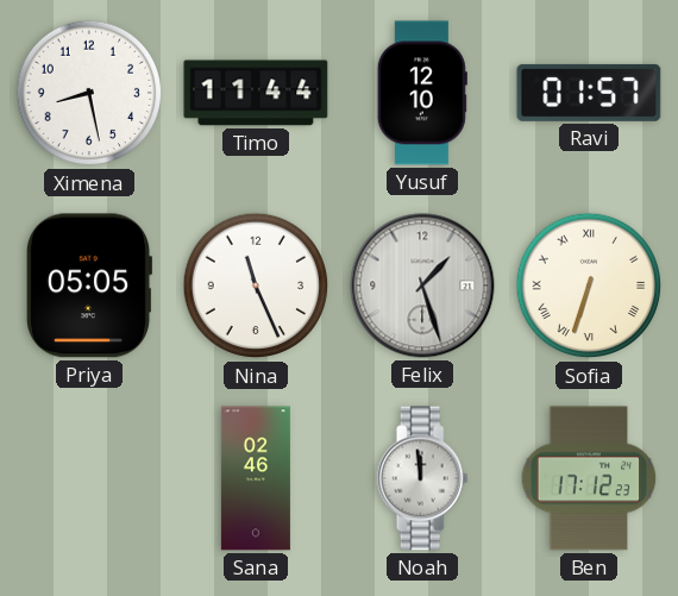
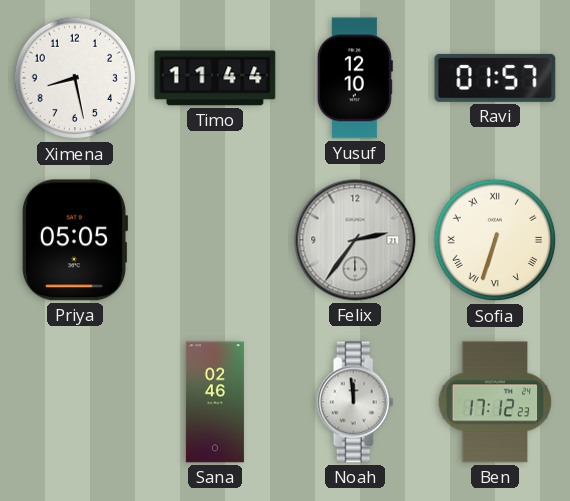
Nina: 11:26 -> none
Felix: 1:27 -> 2:36
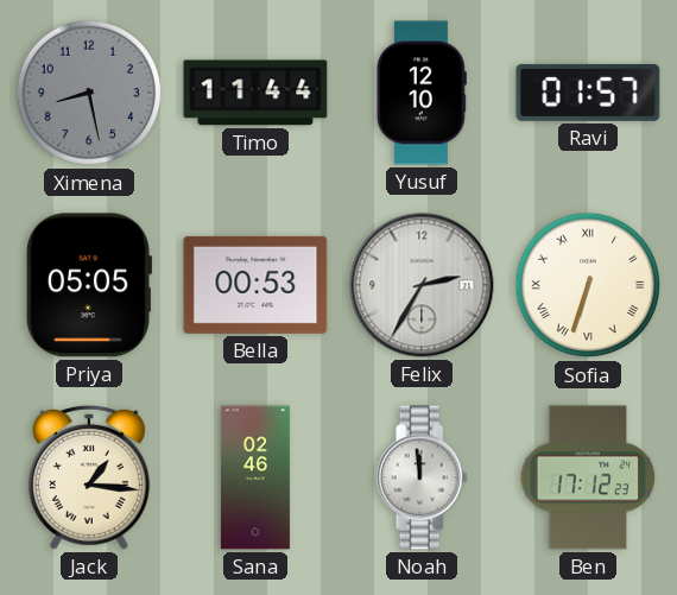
Ximena dial: white -> grey
Bella: none -> 00:53
Felix: 2:36 -> 2:35
Jack: none -> 1:16
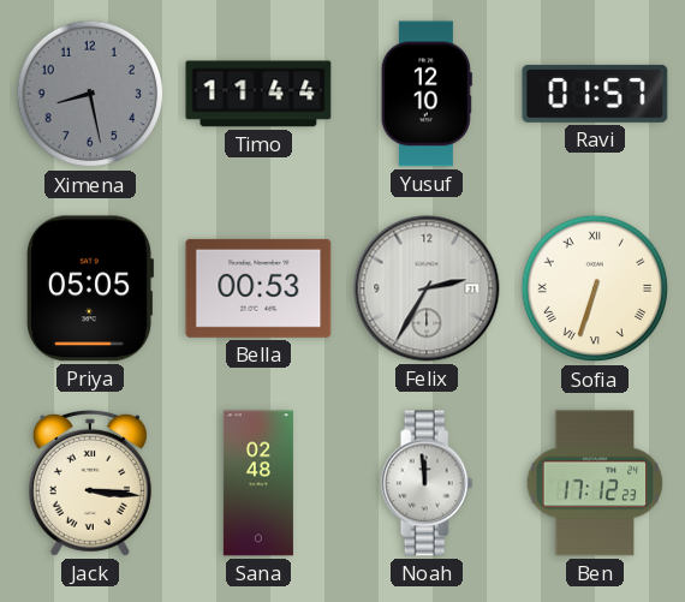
Jack: 1:16 -> 3:16
Sana: 02:46 -> 02:48
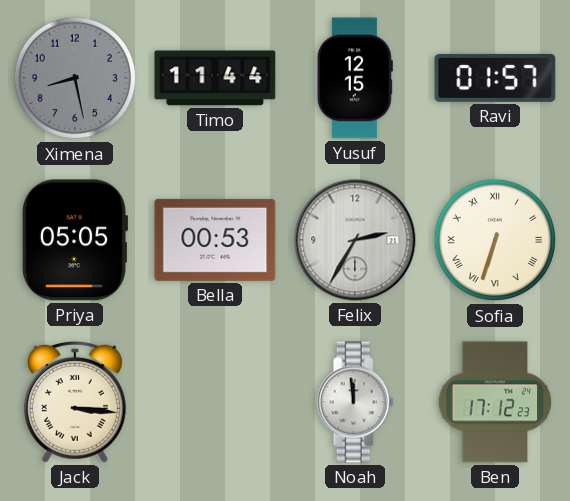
Yusuf: 12:10 -> 12:15
Sana: 02:48 -> none
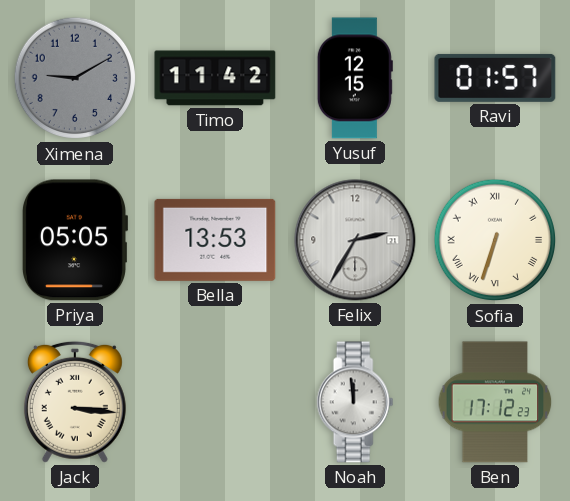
Ximena: 8:28 -> 9:10
Timo: 11:44 -> 11:42
Bella: 00:53 -> 13:53
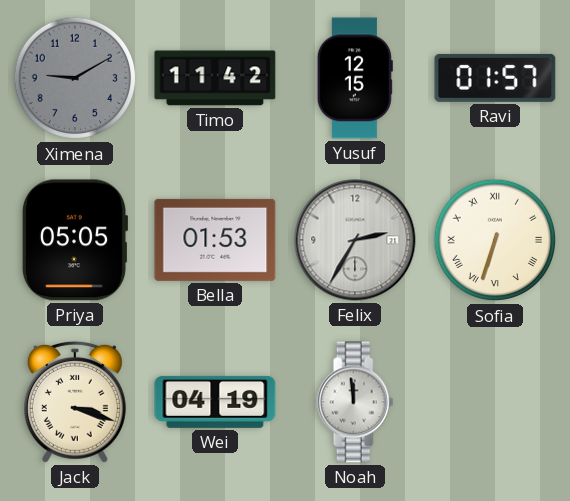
Bella: 13:53 -> 01:53
Jack: 3:16 -> 3:18
Wei: none -> 04:19
Ben: 17:12 -> none
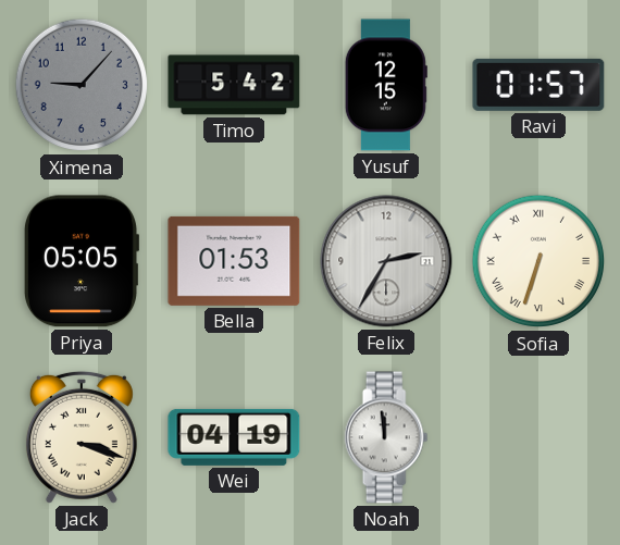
Ximena: 9:10 -> 9:07
Timo: 11:42 -> 5:42
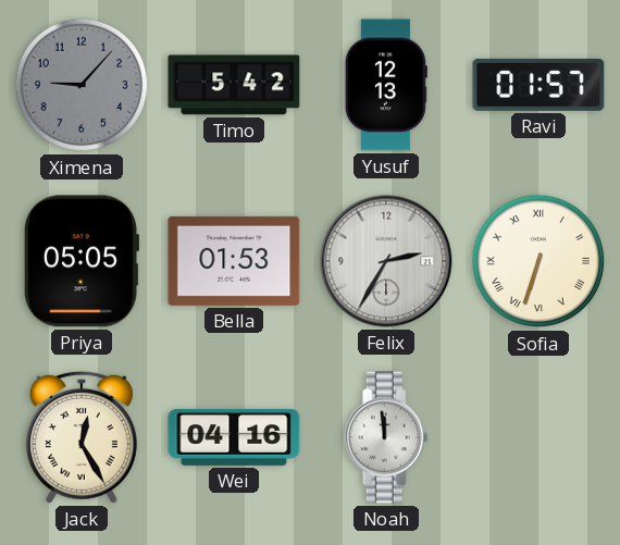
Yusuf: 12:15 -> 12:13
Jack: 3:18 -> 12:25
Wei: 04:19 -> 04:16
